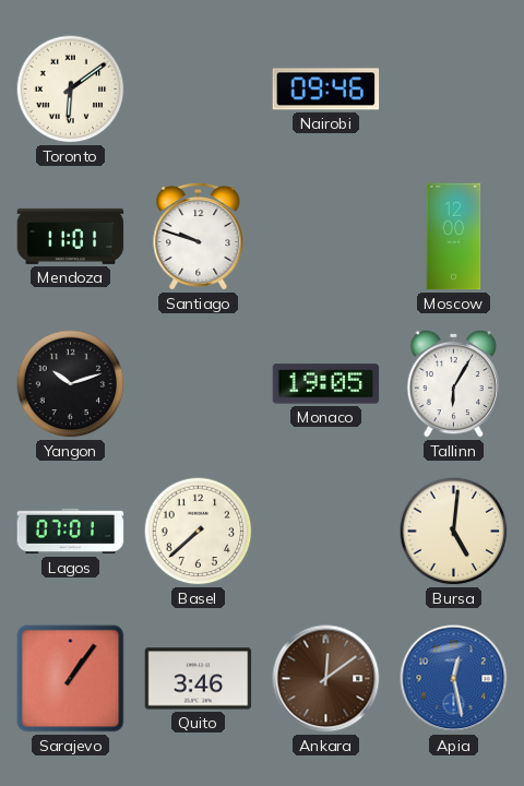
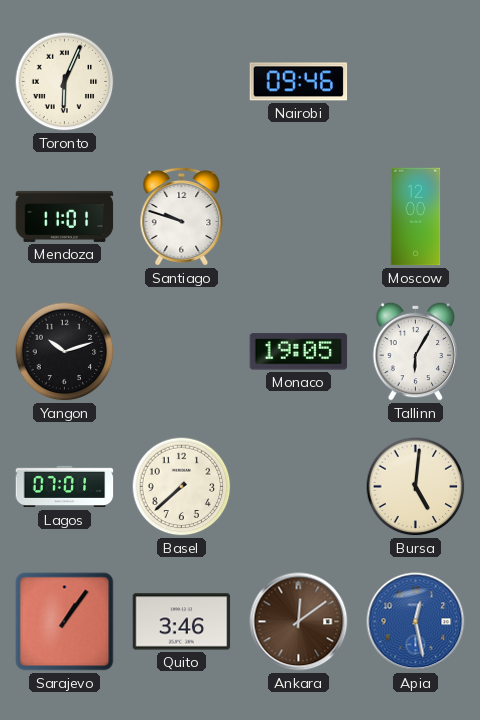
Toronto: 6:09 -> 6:04
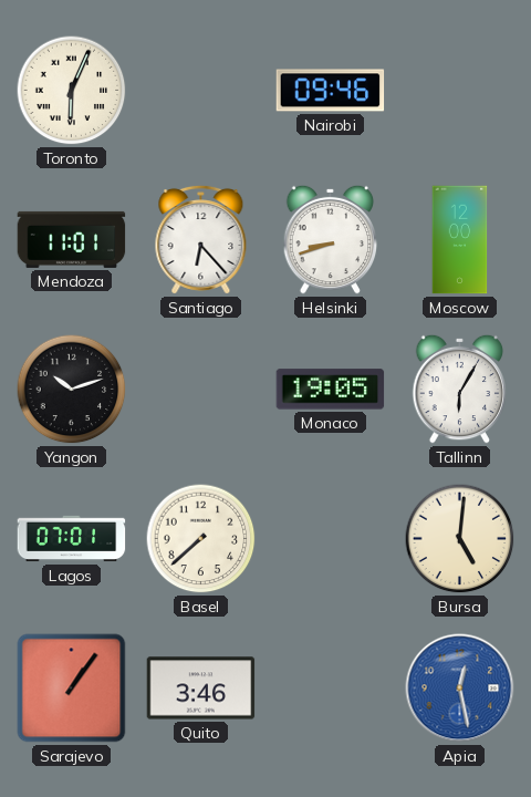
Santiago: 9:48 -> 6:23
Helsinki: none -> 8:42
Ankara: 12:09 -> none
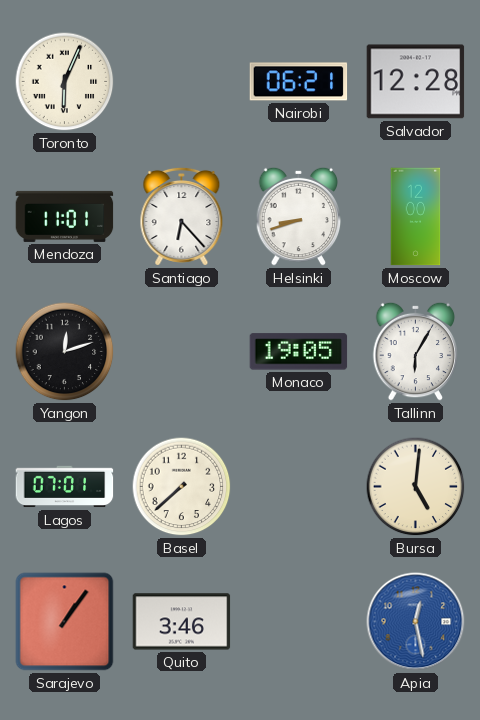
Nairobi: 09:46 -> 06:21
Salvador: none -> 12:28
Yangon: 10:12 -> 12:12
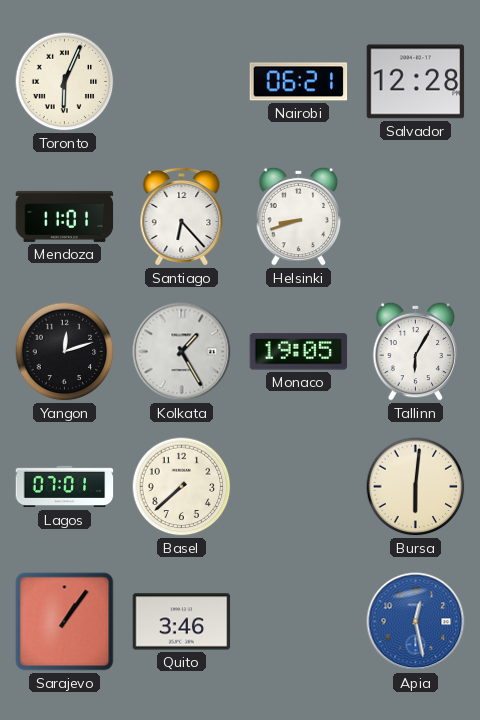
Moscow: 12:00 -> none
Kolkata: none -> 1:25
Bursa: 5:01 -> 6:01
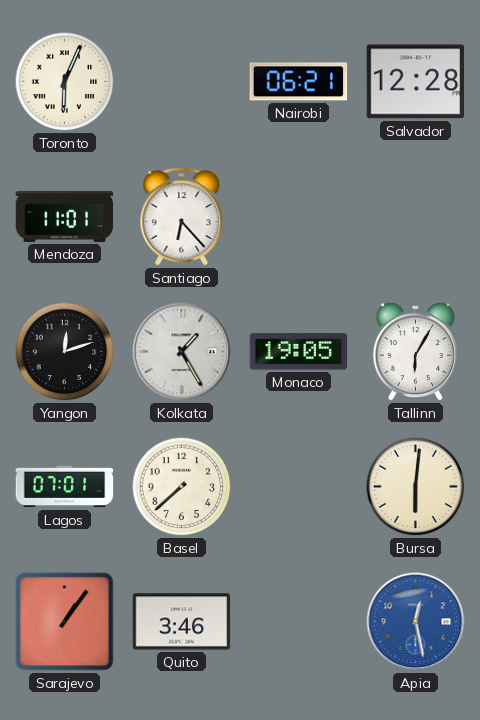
Helsinki: 8:42 -> none
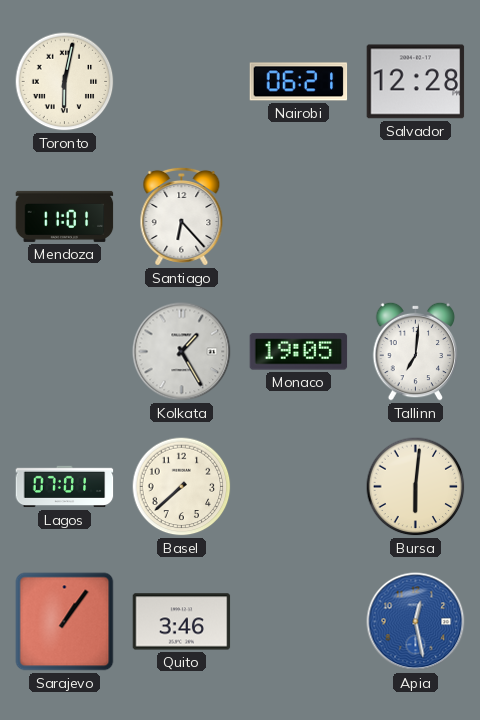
Toronto: 6:04 -> 6:02
Yangon: 12:12 -> none
Tallinn: 6:05 -> 7:01
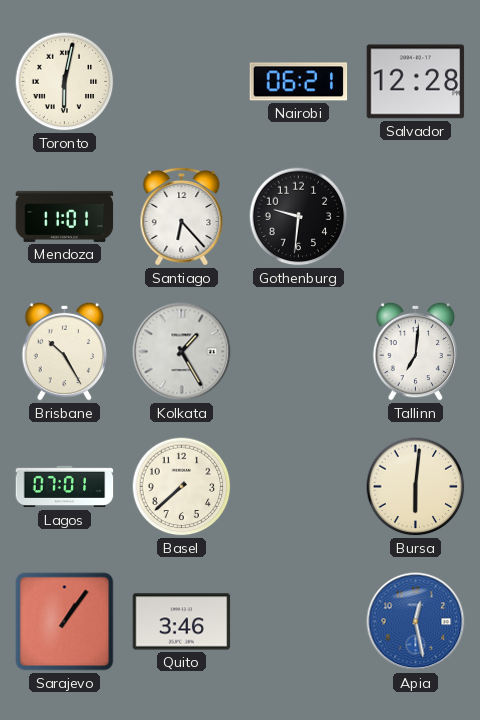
Gothenburg: none -> 9:31
Brisbane: none -> 10:25
Monaco: 19:05 -> none
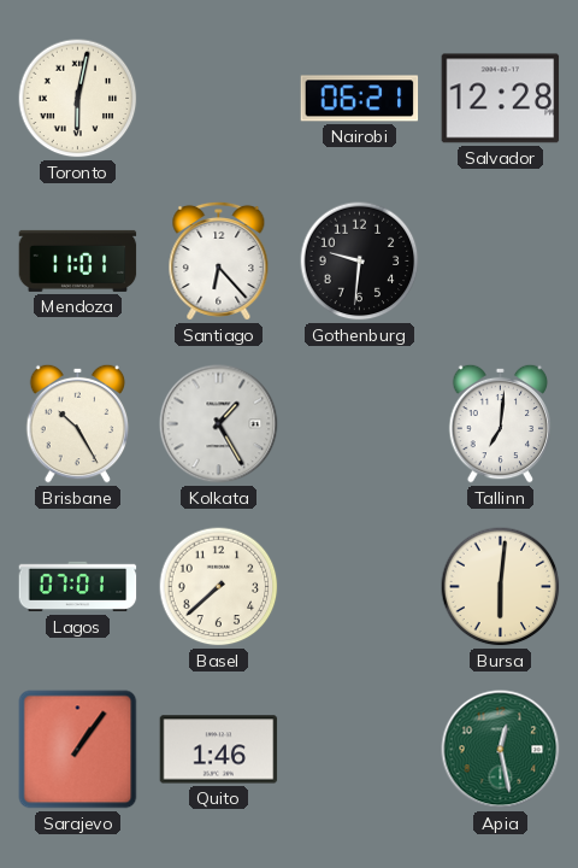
Quito: 3:46 -> 1:46
Apia dial: blue -> green
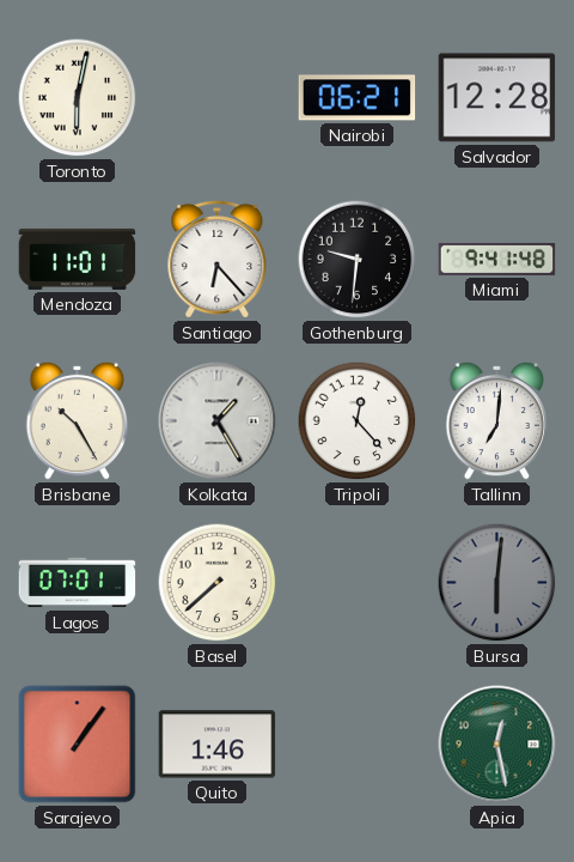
Miami: none -> 9:41
Tripoli: none -> 12:23
Bursa dial: cream -> grey
